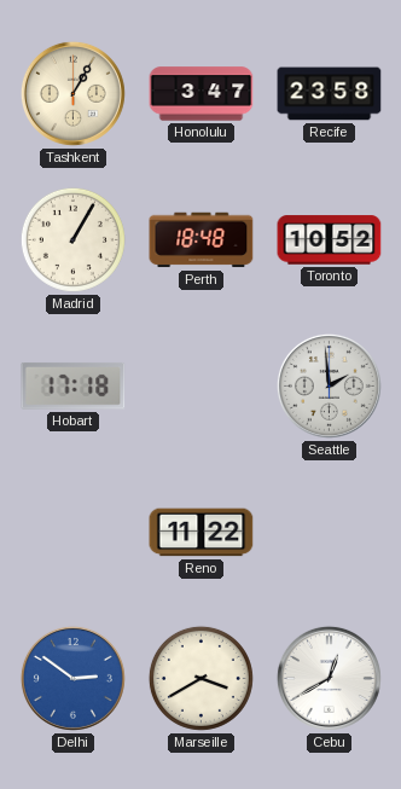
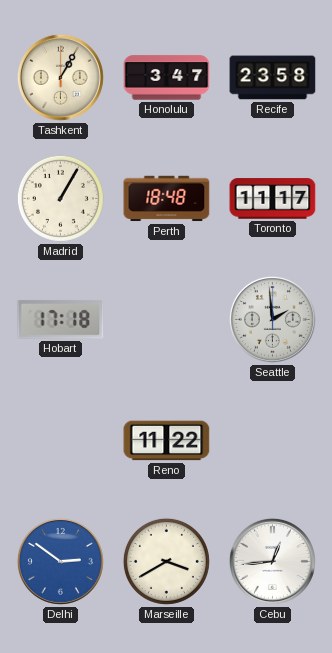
Toronto: 10:52 -> 11:17
Cebu: 12:40 -> 12:44
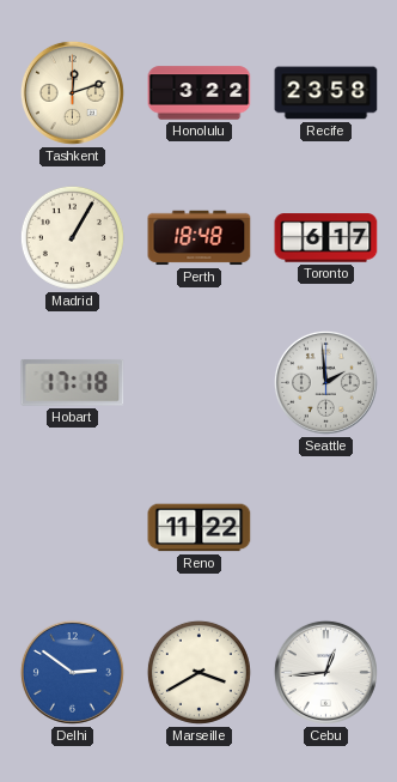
Tashkent: 1:05 -> 12:12
Honolulu: 3:47 -> 3:22
Toronto: 11:17 -> 6:17
